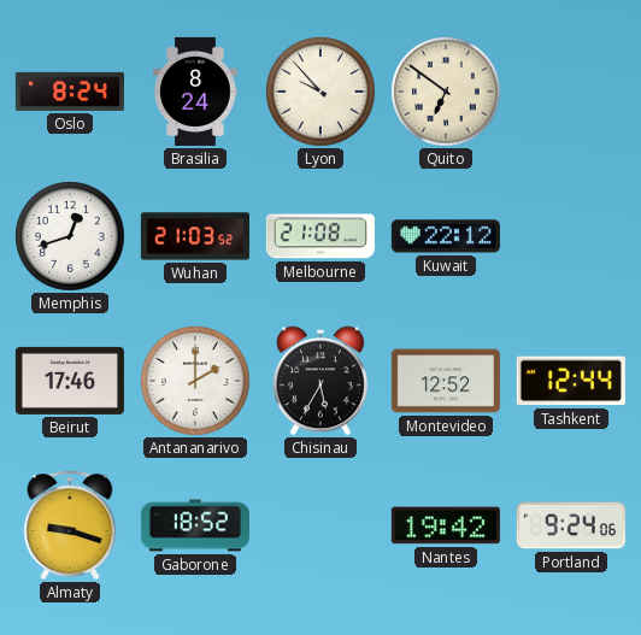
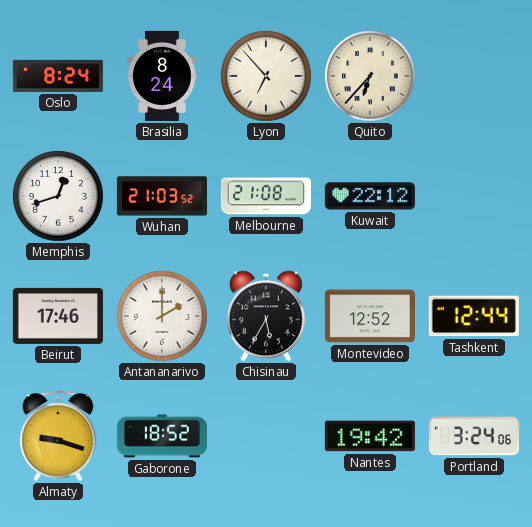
Lyon: 9:53 -> 6:53
Quito: 6:51 -> 6:37
Portland: 9:24 -> 3:24
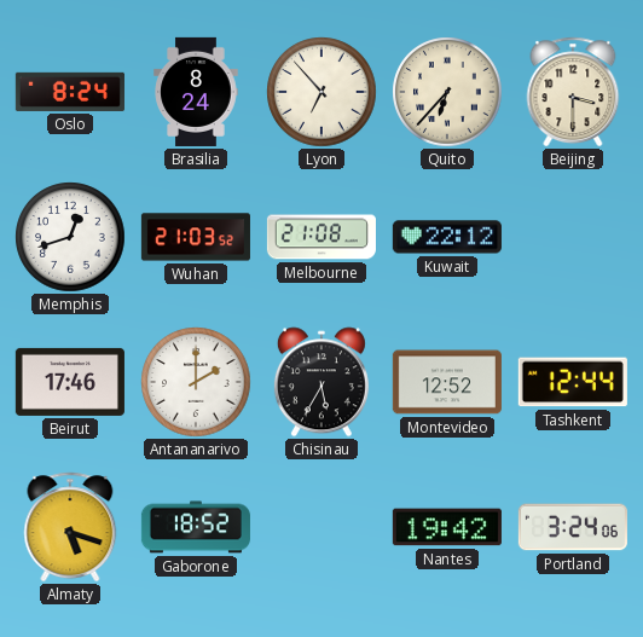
Beijing: none -> 3:30
Almaty: 9:18 -> 5:18
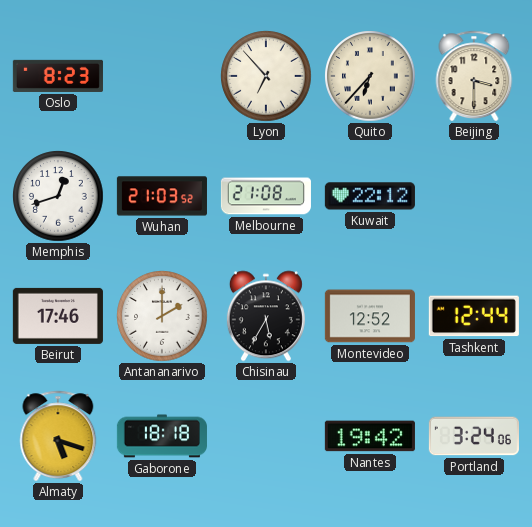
Oslo: 8:24 -> 8:23
Brasilia: 8:24 -> none
Gaborone: 18:52 -> 18:18
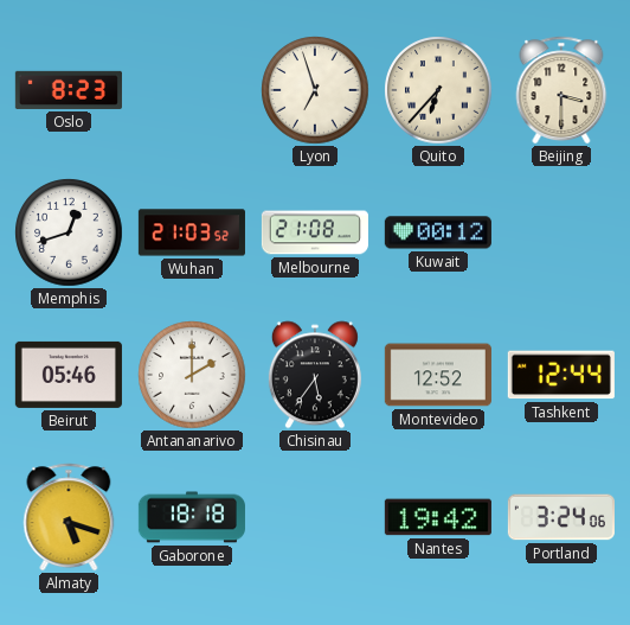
Lyon: 6:53 -> 6:57
Kuwait: 22:12 -> 00:12
Beirut: 17:46 -> 05:46
Chisinau: 5:35 -> 5:36
